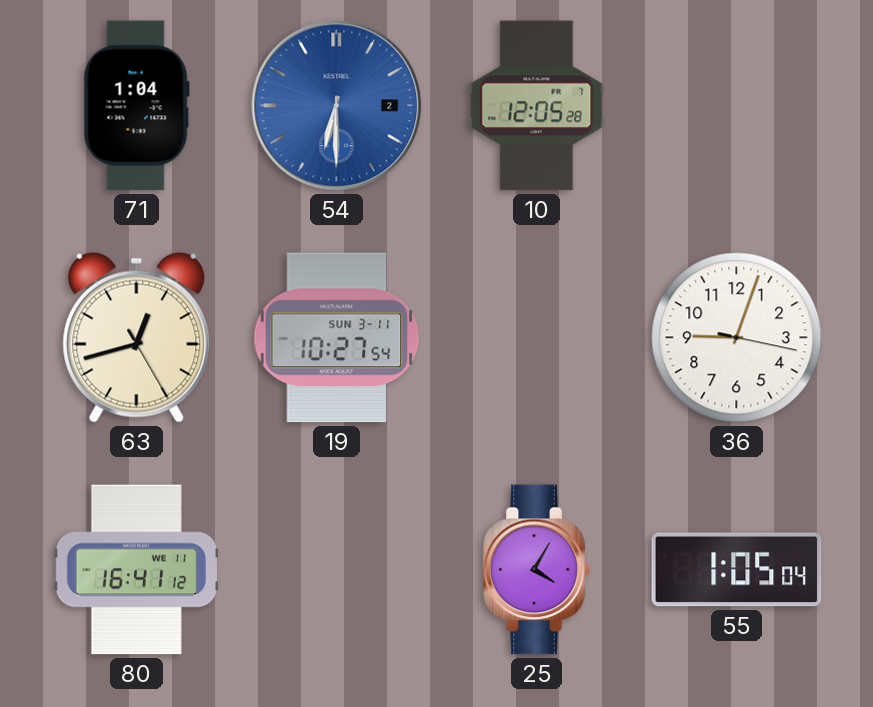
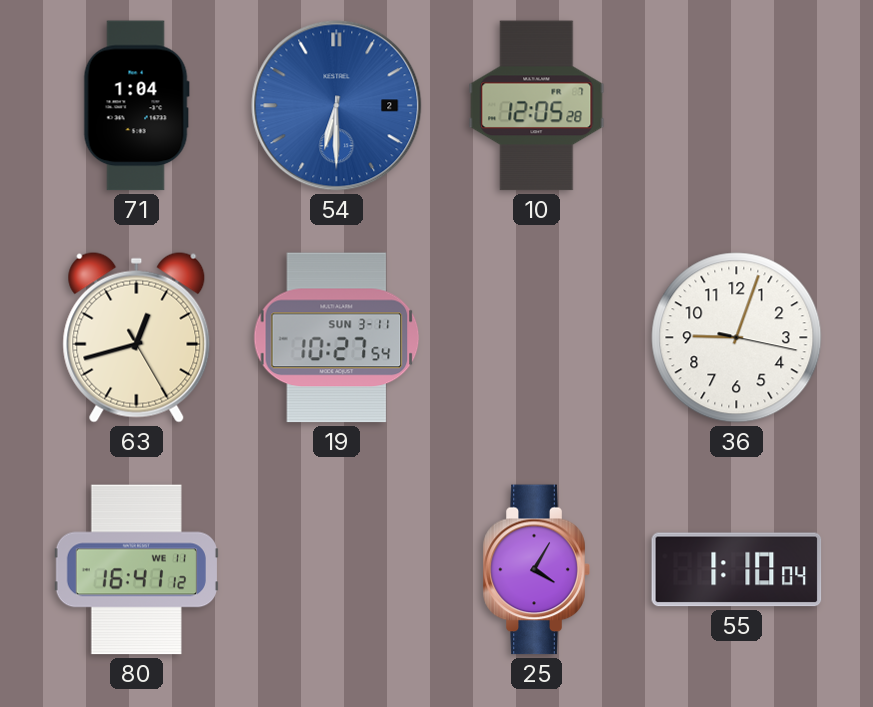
55: 1:05 -> 1:10
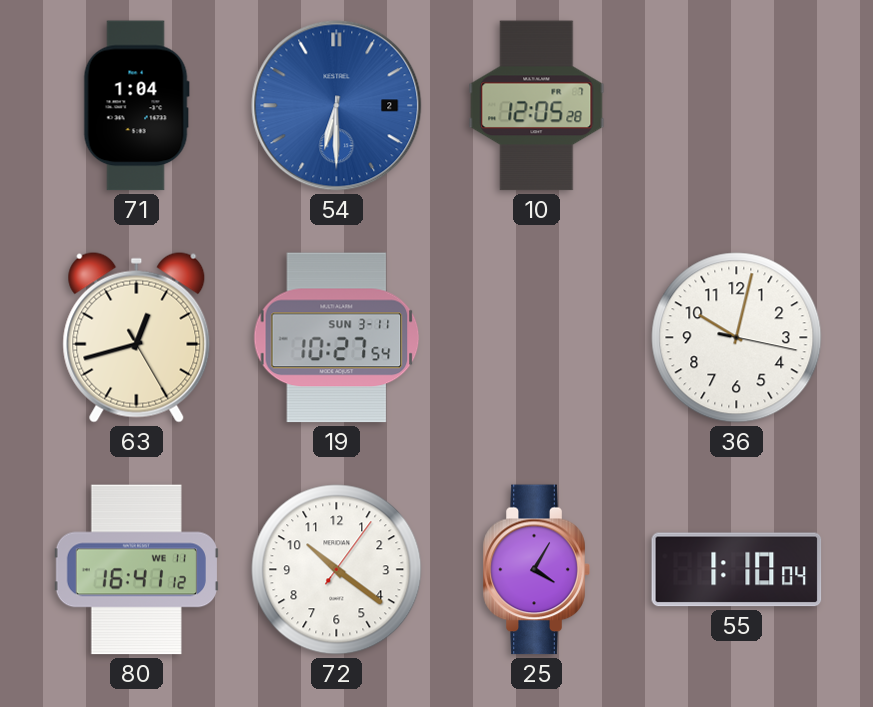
36: 9:03 -> 10:02
72: none -> 10:21
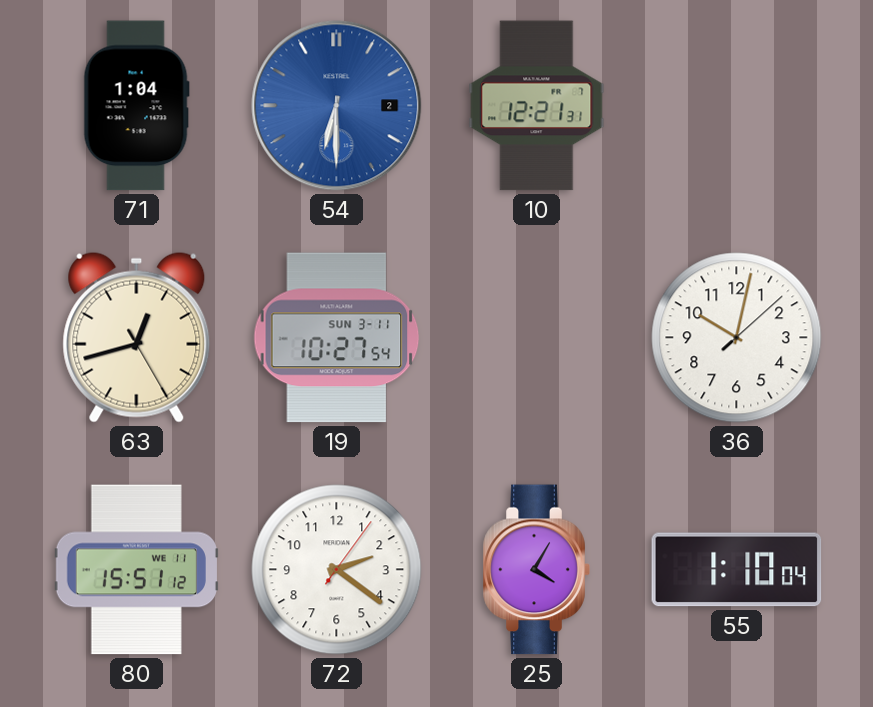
10: 12:05 -> 12:21
36: 10:02:17 -> 10:02:08
80: 16:41 -> 15:51
72: 10:21 -> 2:21
